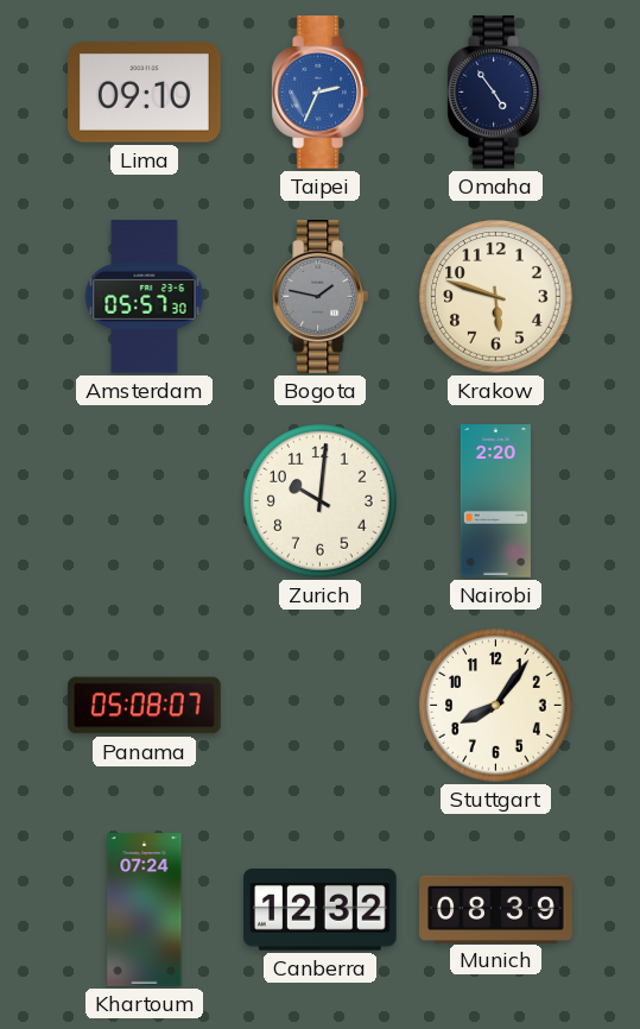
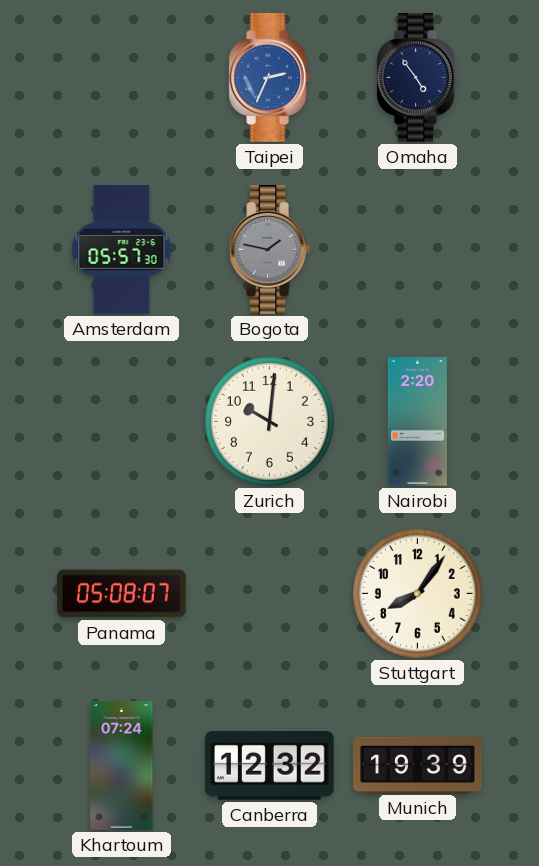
Lima: 09:10 -> none
Krakow: 5:48 -> none
Munich: 08:39 -> 19:39
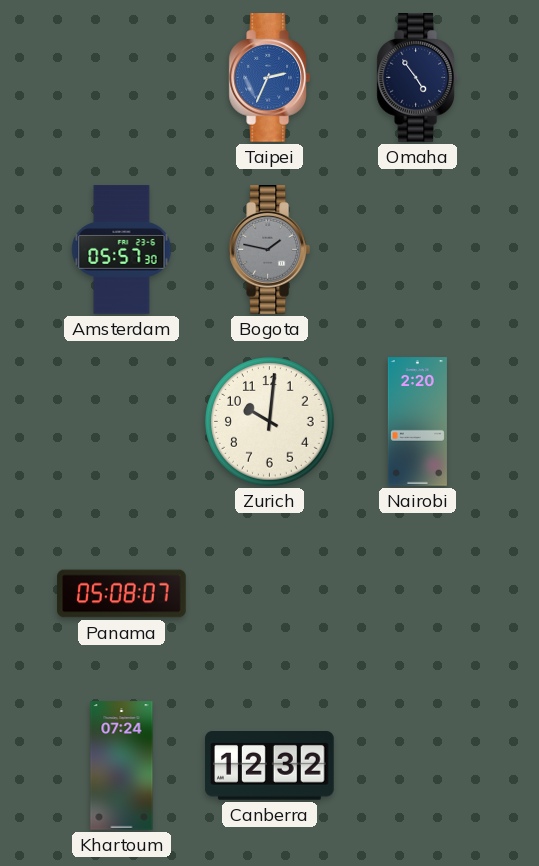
Stuttgart: 8:06 -> none
Munich: 19:39 -> none
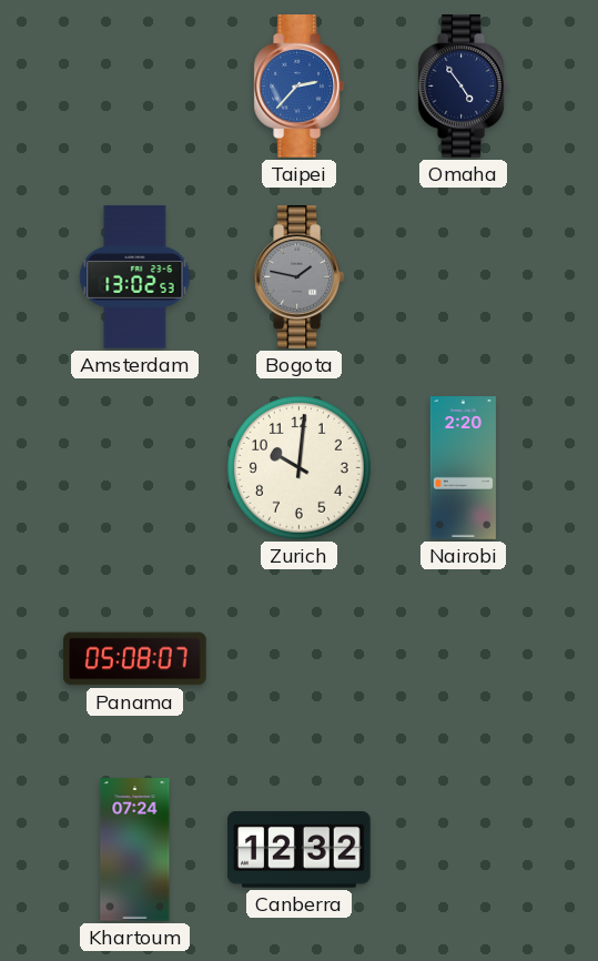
Taipei: 2:34 -> 2:37
Amsterdam: 05:57 -> 13:02
